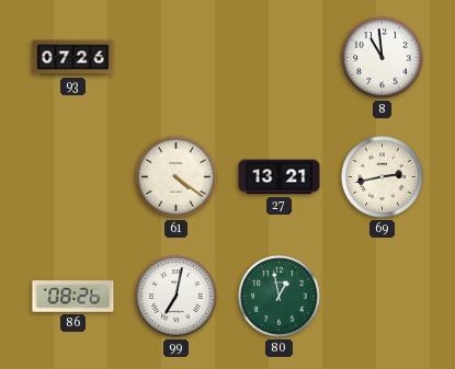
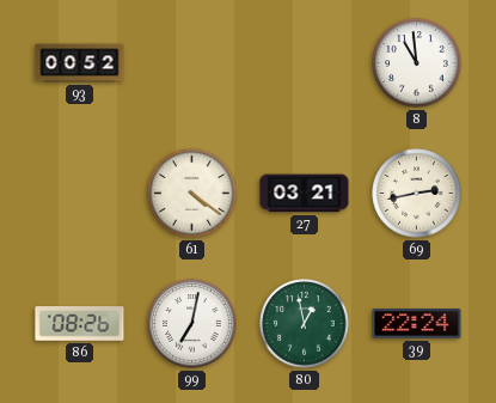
93: 07:26 -> 00:52
27: 13:21 -> 03:21
39: none -> 22:24
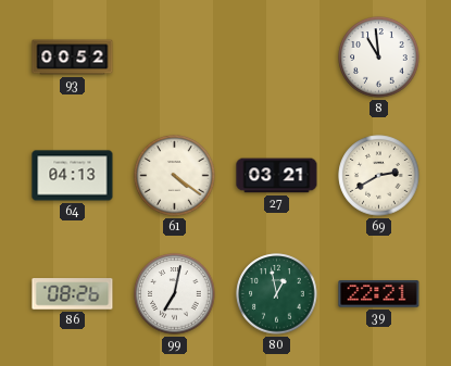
64: none -> 04:13
69: 2:43 -> 2:40
39: 22:24 -> 22:21
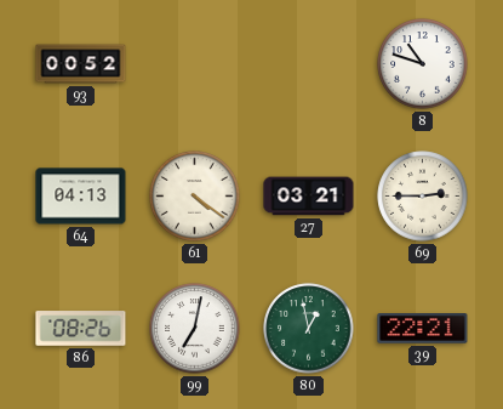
8: 10:59 -> 10:48
69: 2:40 -> 2:45
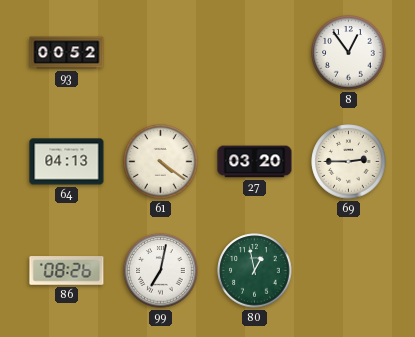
8: 10:48 -> 12:54
27: 03:21 -> 03:20
39: 22:21 -> none
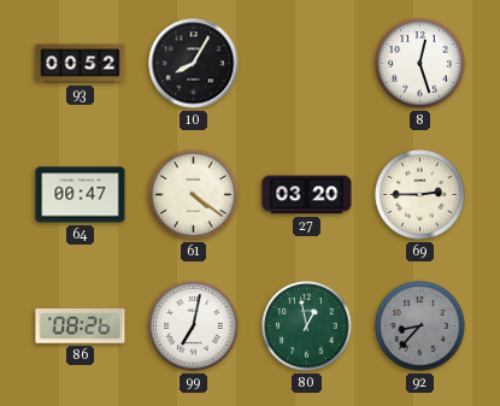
10: none -> 8:05
8: 12:54 -> 12:27
64: 04:13 -> 00:47
92: none -> 8:37
